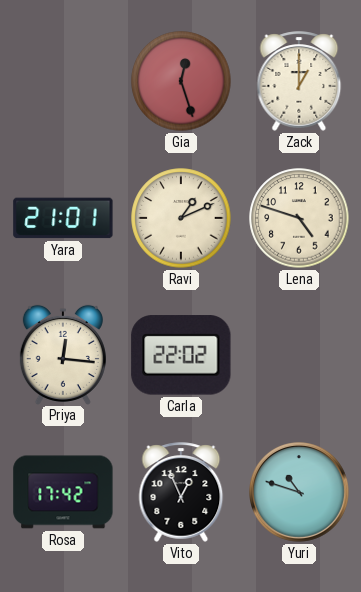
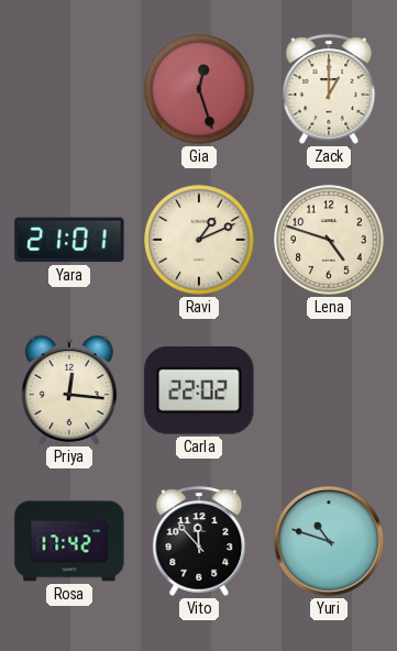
Vito: 12:56 -> 11:53
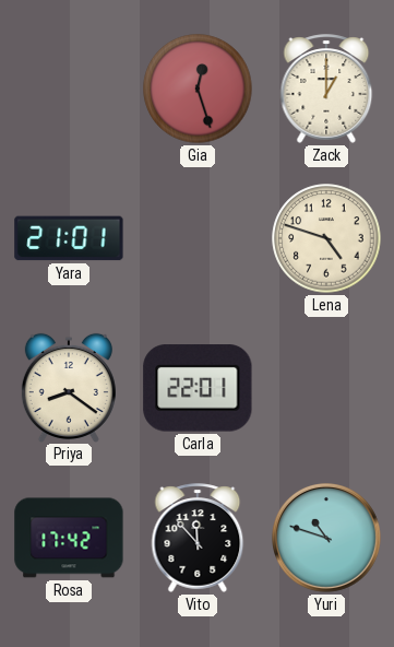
Ravi: 1:11 -> none
Priya: 12:16 -> 8:21
Carla: 22:02 -> 22:01
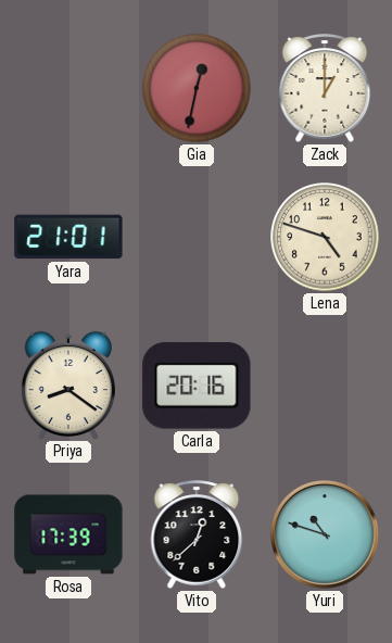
Gia: 12:27 -> 12:32
Carla: 22:01 -> 20:16
Rosa: 17:42 -> 17:39
Vito: 11:53 -> 12:38
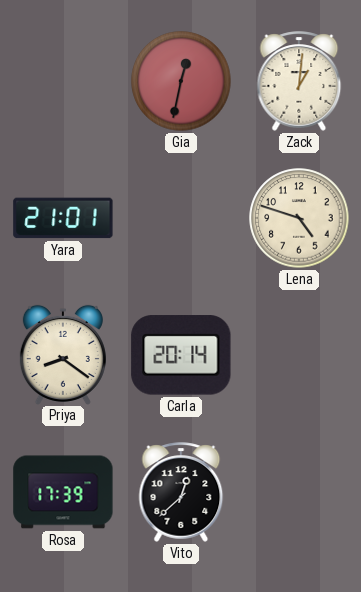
Zack: 1:00 -> 1:01
Carla: 20:16 -> 20:14
Yuri: 10:48 -> none
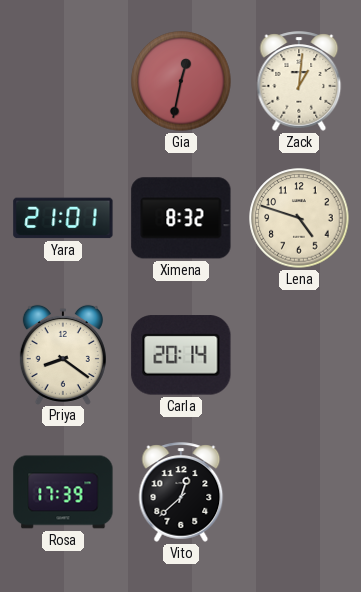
Ximena: none -> 8:32
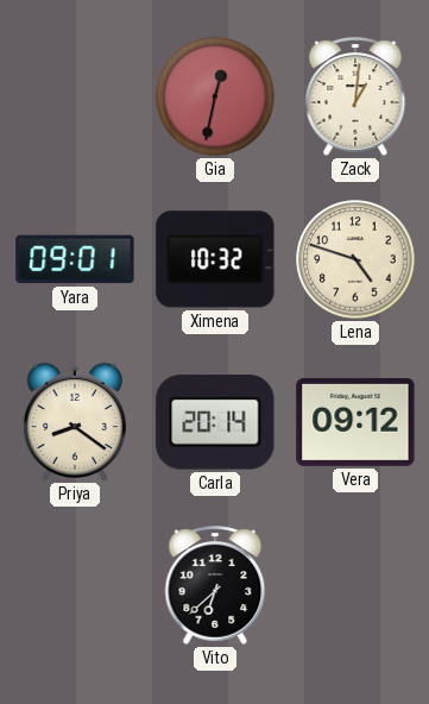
Yara: 21:01 -> 09:01
Ximena: 8:32 -> 10:32
Vera: none -> 09:12
Rosa: 17:39 -> none
Vito: 12:38 -> 6:38
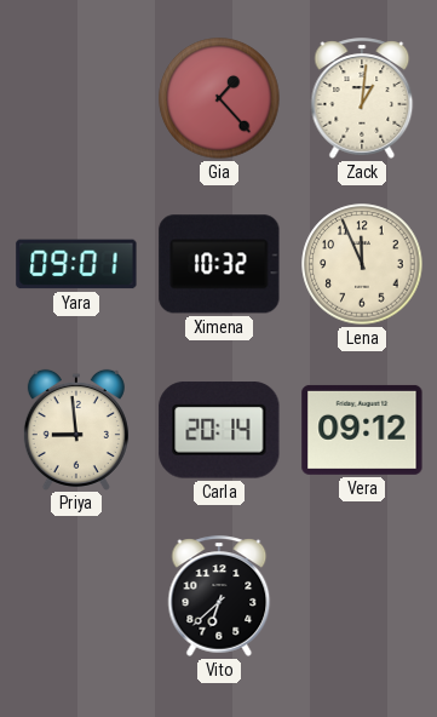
Gia: 12:32 -> 1:23
Lena: 4:48 -> 11:56
Priya: 8:21 -> 8:59
